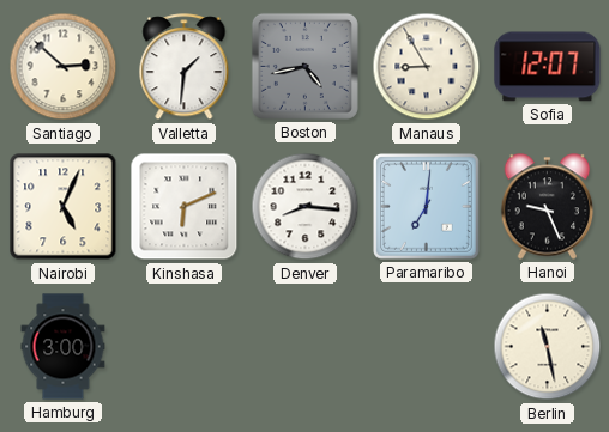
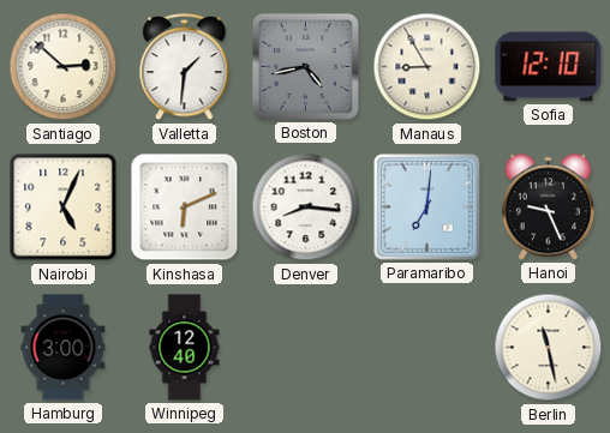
Sofia: 12:07 -> 12:10
Winnipeg: none -> 12:40
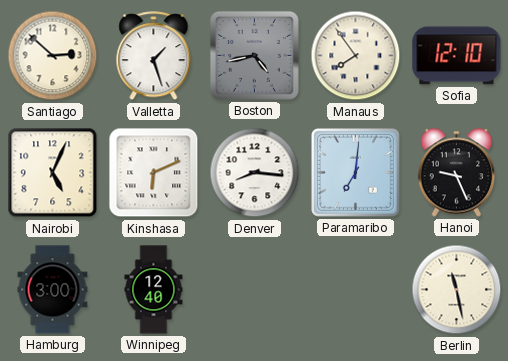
Valletta: 1:31 -> 1:27
Manaus: 8:55 -> 7:54
